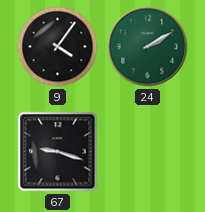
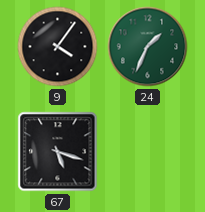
24: 2:10 -> 1:34
67: 9:18 -> 5:18
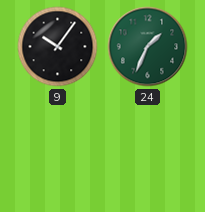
9: 4:06 -> 10:06
67: 5:18 -> none
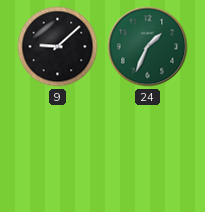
9: 10:06 -> 9:08
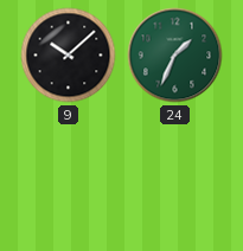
9: 9:08 -> 10:08
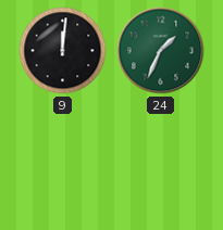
9: 10:08 -> 12:01
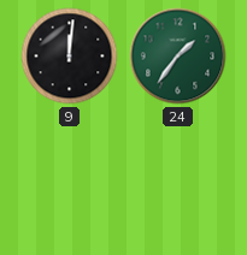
24: 1:34 -> 1:36
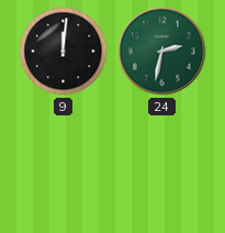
24: 1:36 -> 2:32
